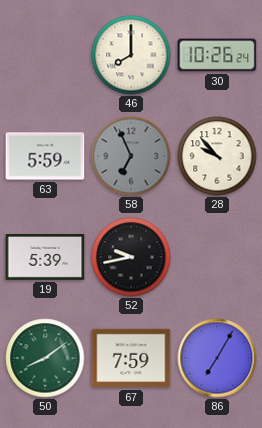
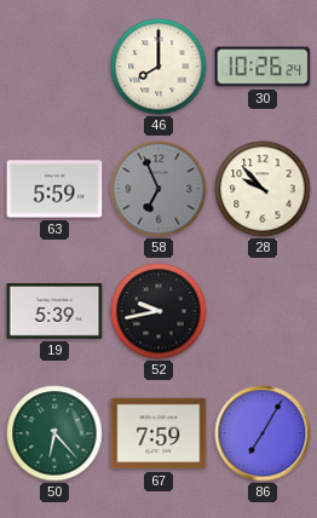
50: 8:09 -> 6:23
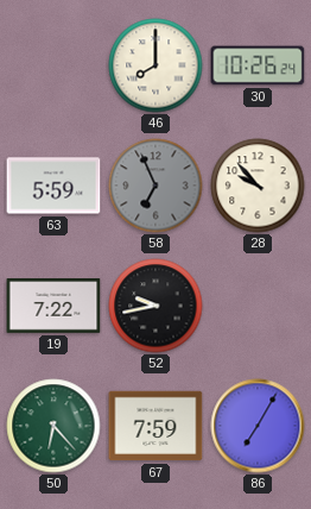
19: 5:39 -> 7:22
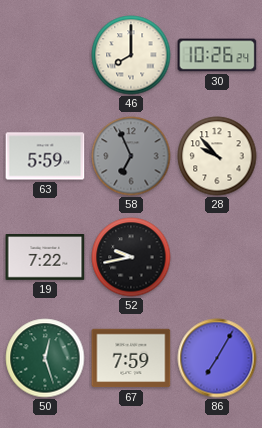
50: 6:23 -> 12:27
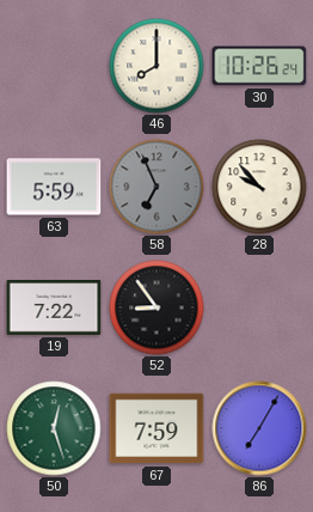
52: 9:43 -> 8:54
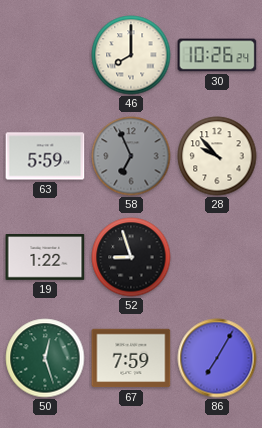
19: 7:22 -> 1:22
52: 8:54 -> 8:57
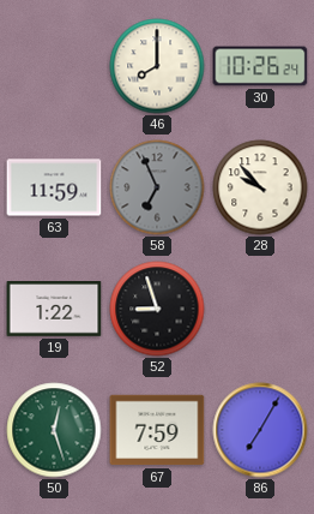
63: 5:59 -> 11:59
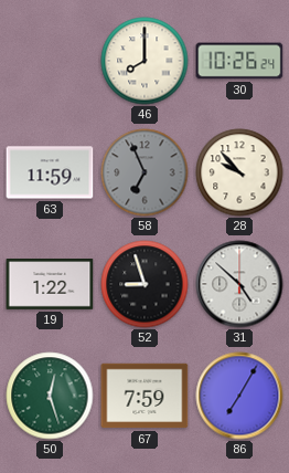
31: none -> 4:52
